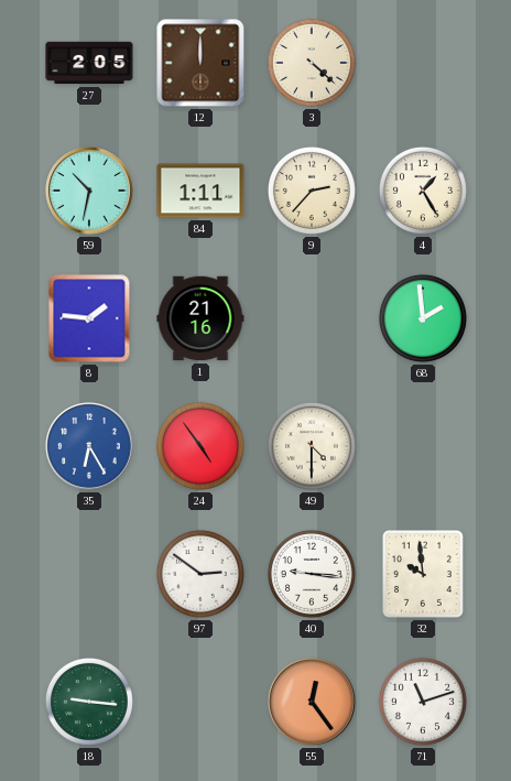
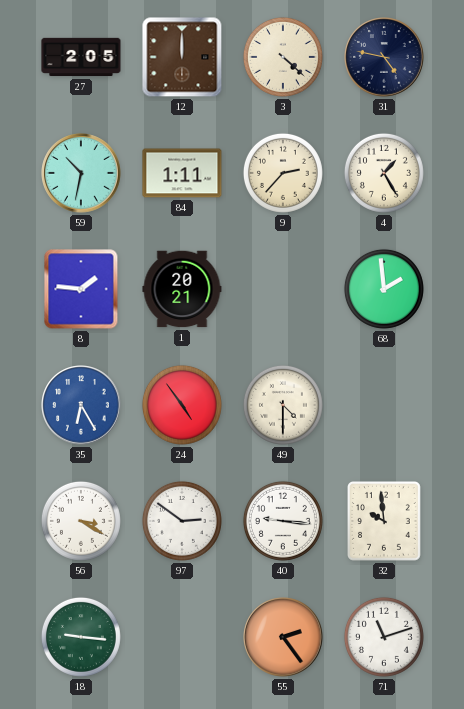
31: none -> 4:47
1: 21:16 -> 20:21
56: none -> 3:20
55: 12:24 -> 2:24
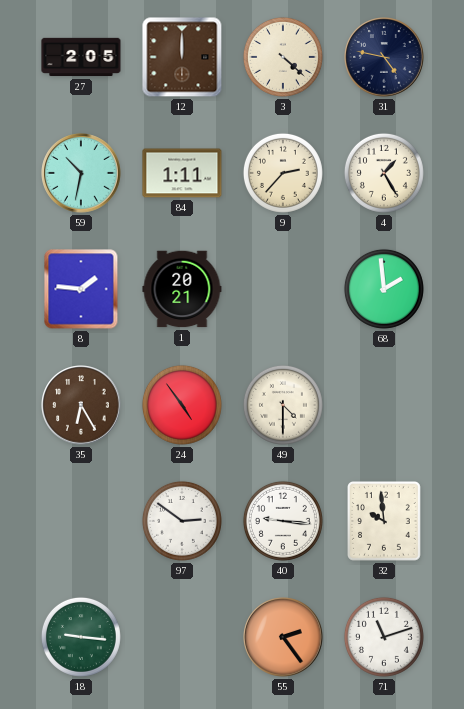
35 dial: blue -> brown
56: 3:20 -> none
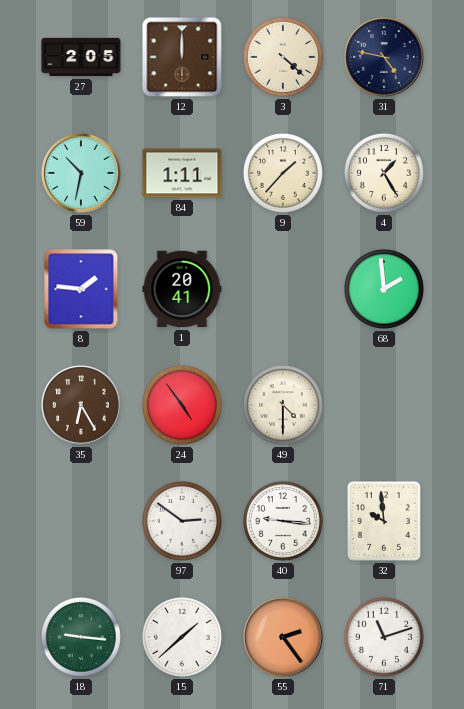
9: 2:37 -> 1:37
1: 20:21 -> 20:41
15: none -> 1:38
